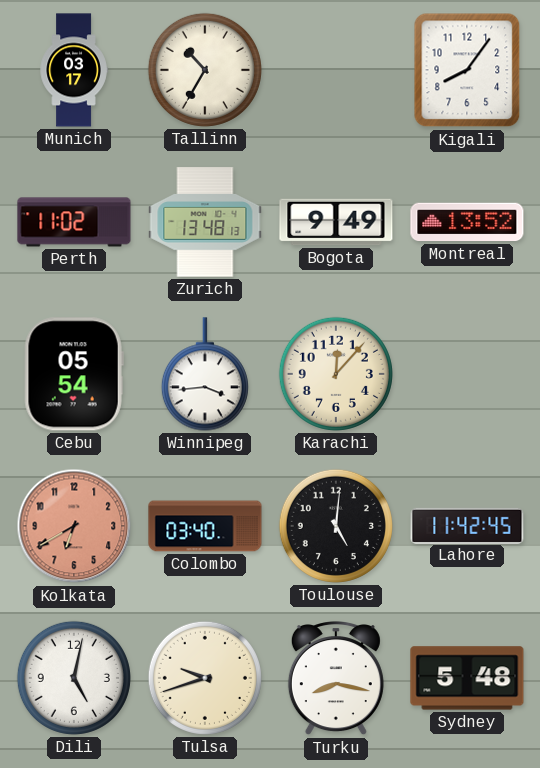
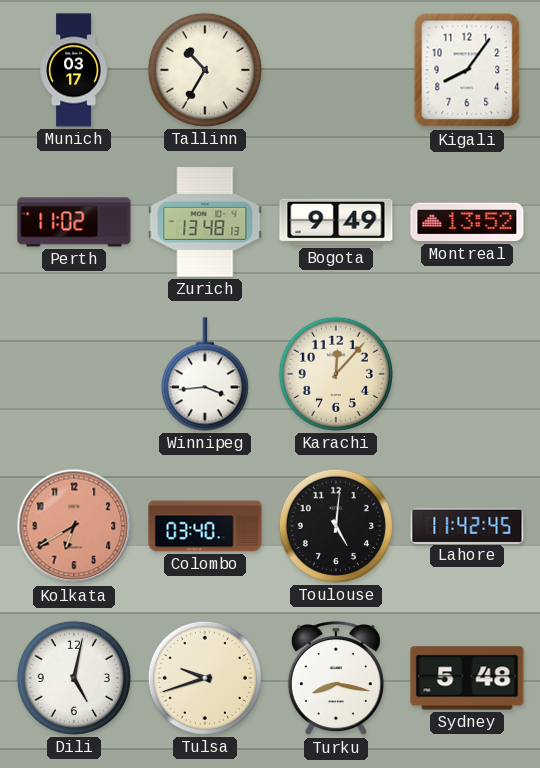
Cebu: 05:54 -> none
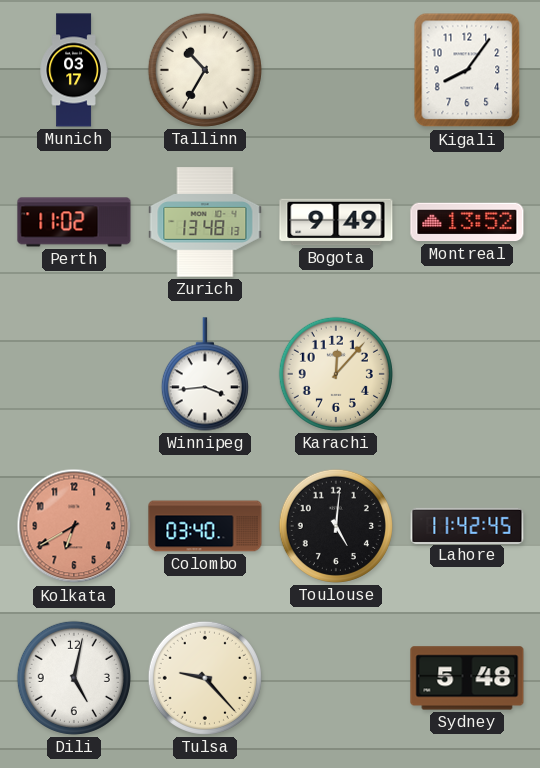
Tulsa: 9:42 -> 9:23
Turku: 8:17 -> none
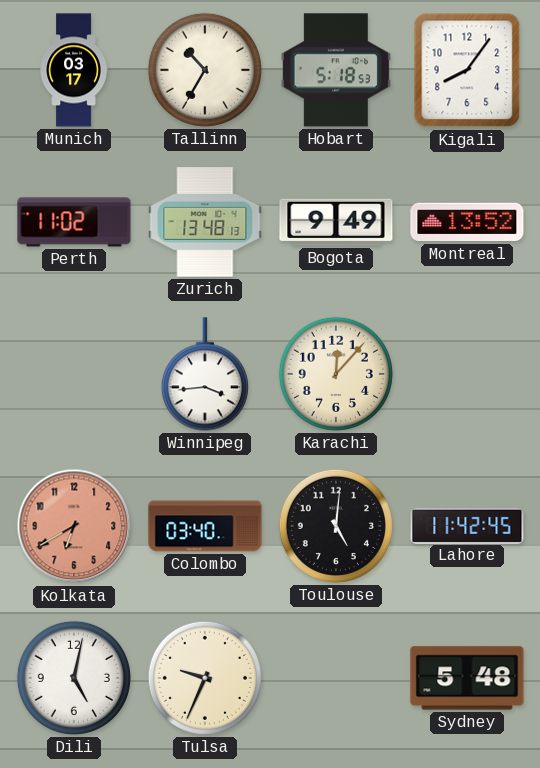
Hobart: none -> 5:18
Tulsa: 9:23 -> 9:34
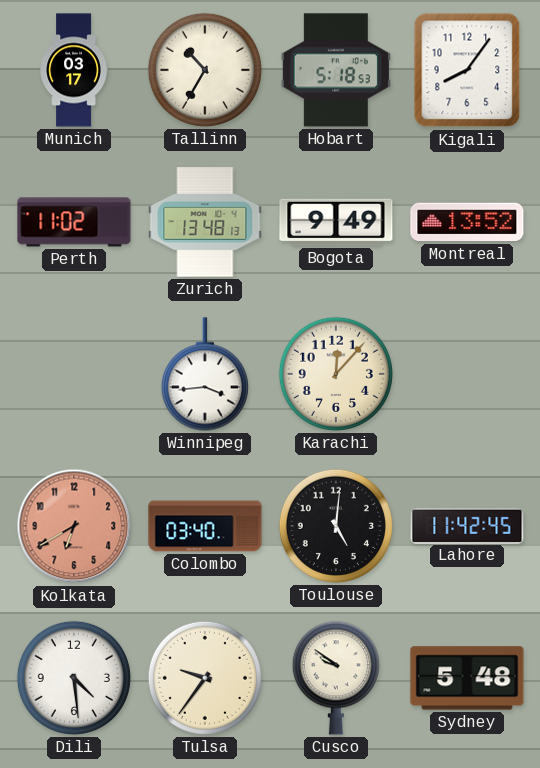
Dili: 5:02 -> 4:29
Tulsa: 9:34 -> 9:36
Cusco: none -> 9:51
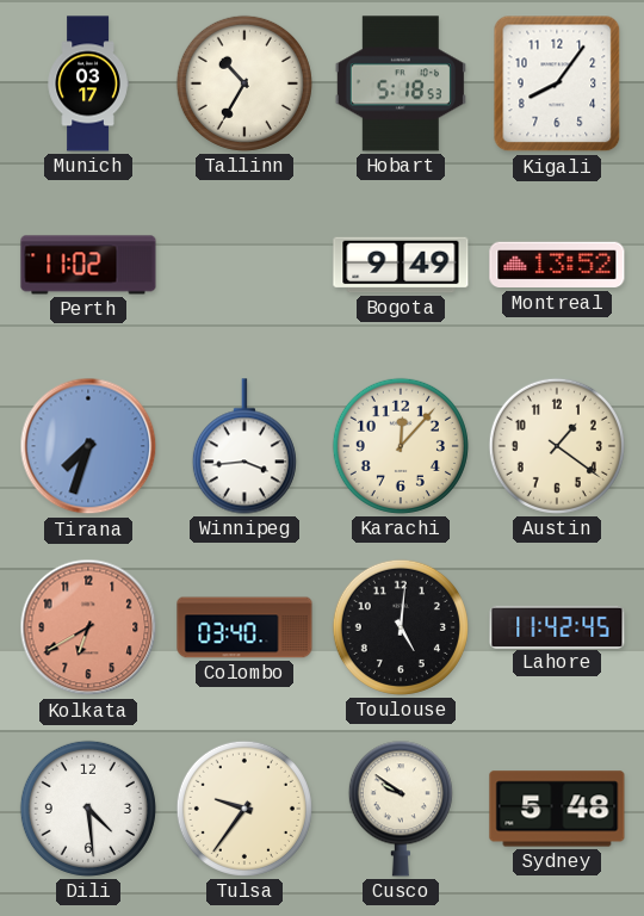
Zurich: 13:48 -> none
Tirana: none -> 7:33
Austin: none -> 1:21
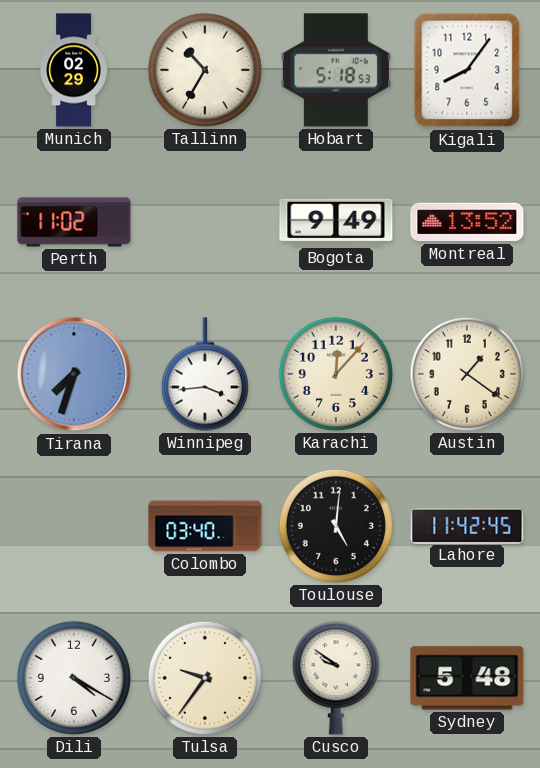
Munich: 03:17 -> 02:29
Kolkata: 6:40 -> none
Dili: 4:29 -> 4:20
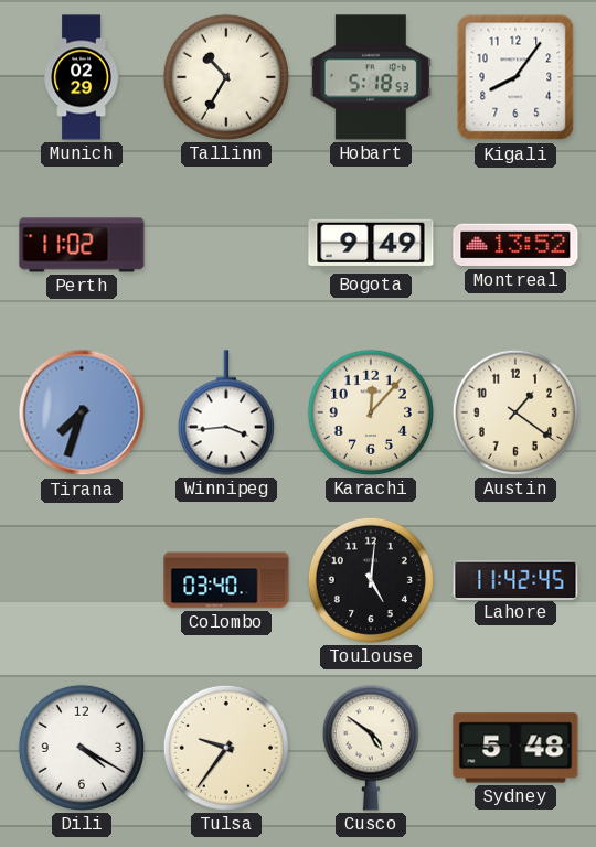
Cusco: 9:51 -> 4:51
